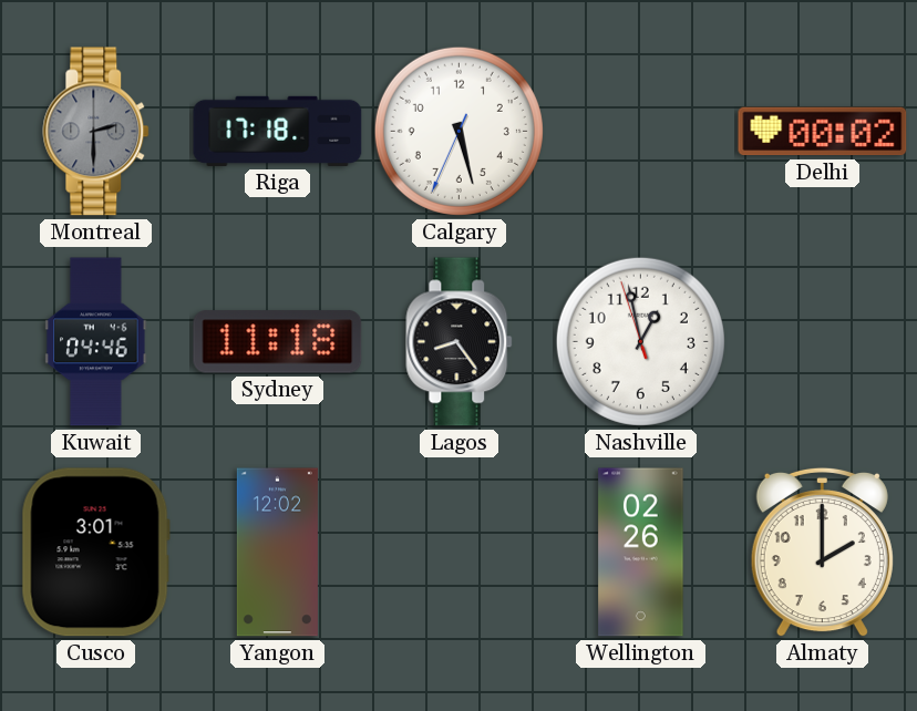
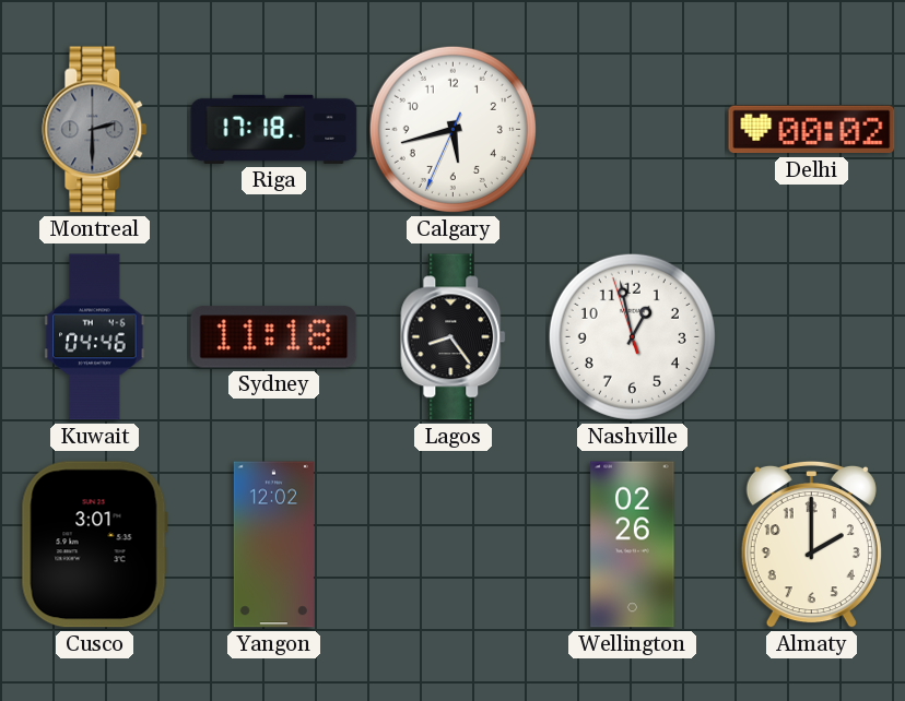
Calgary: 5:27 -> 5:42
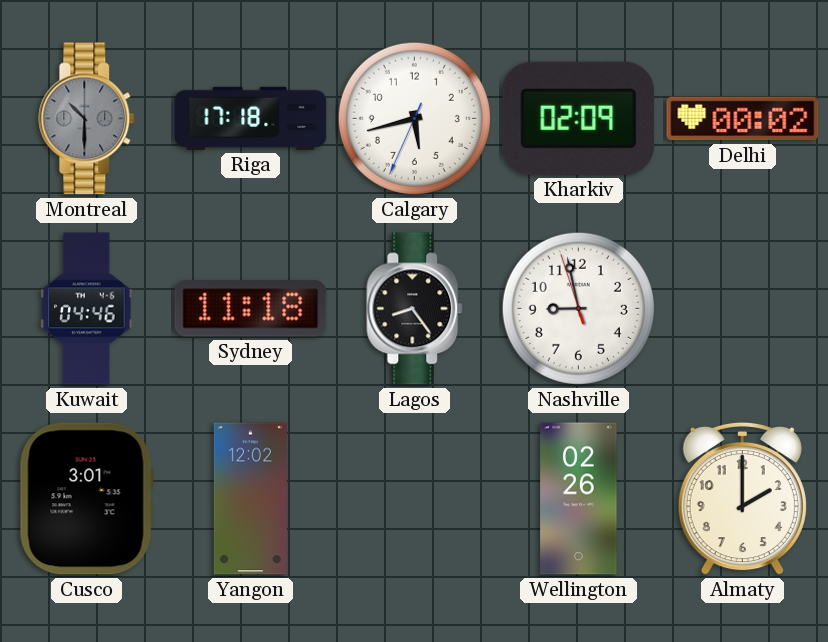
Montreal: 2:30 -> 10:30
Kharkiv: none -> 02:09
Nashville: 12:57 -> 8:57
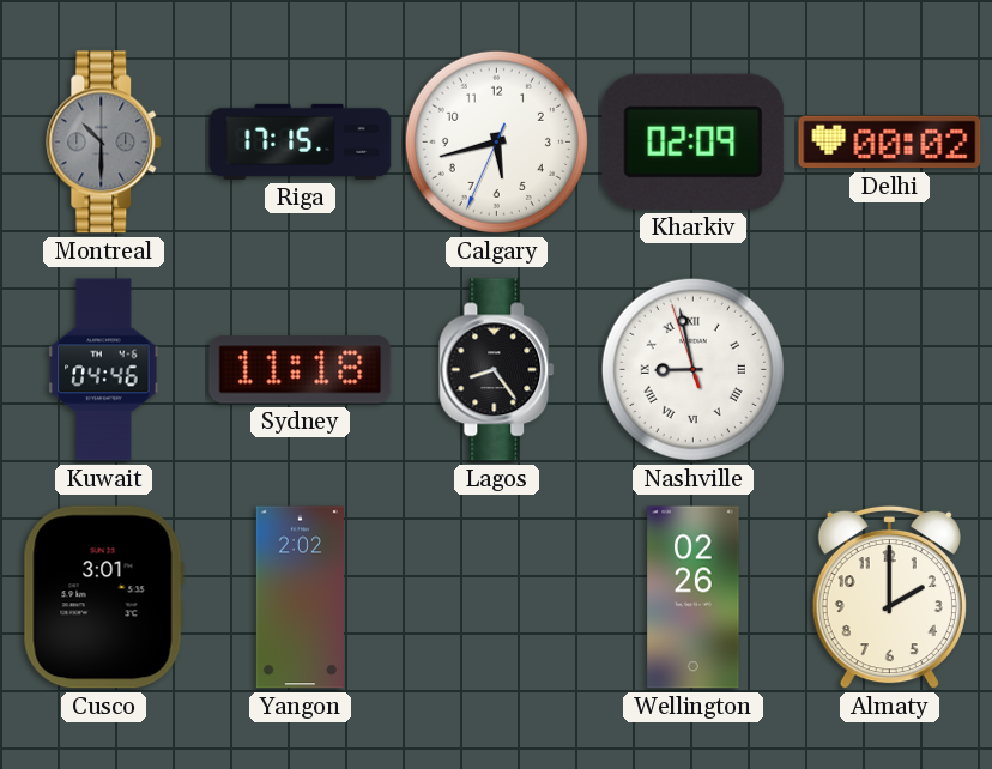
Riga: 17:18 -> 17:15
Nashville numerals: Arabic -> Roman
Yangon: 12:02 -> 2:02
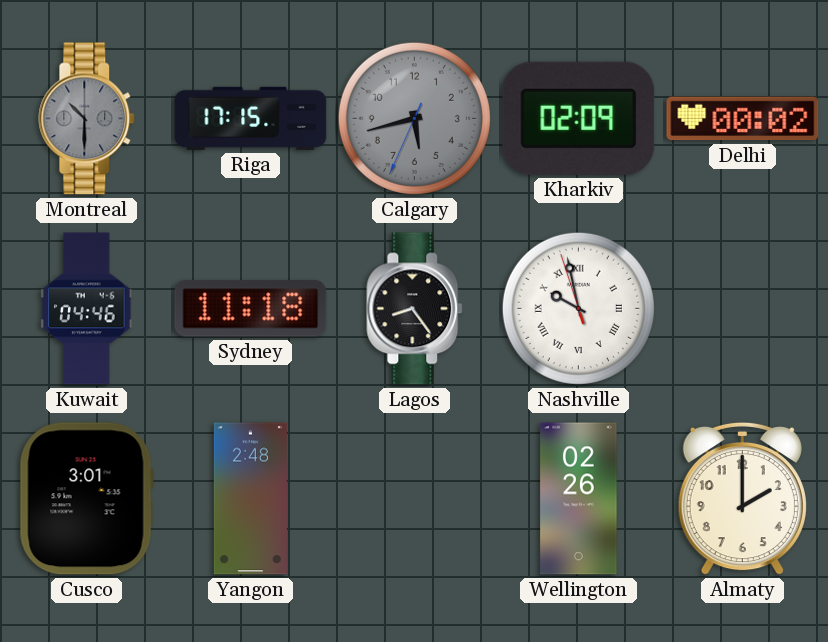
Calgary dial: white -> grey
Nashville: 8:57 -> 9:57
Yangon: 2:02 -> 2:48
